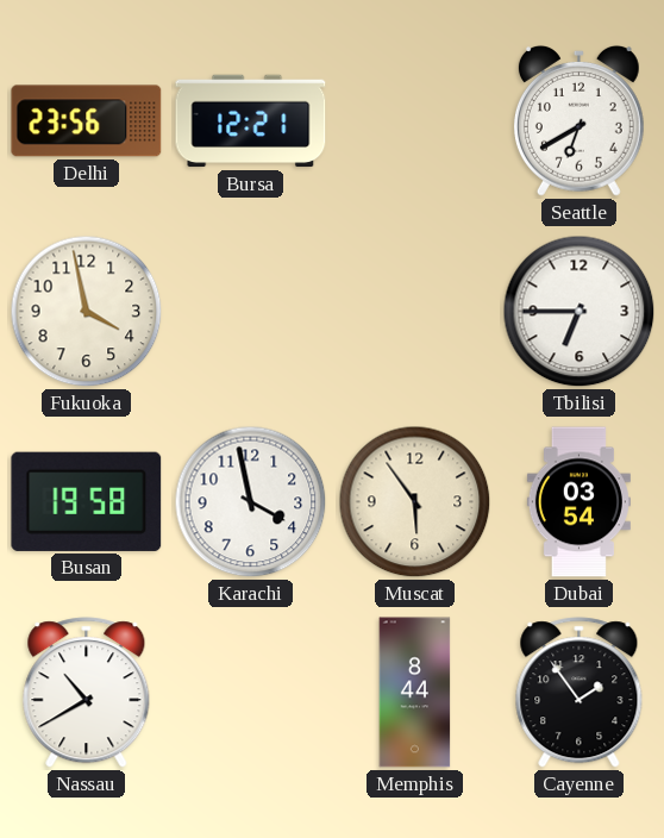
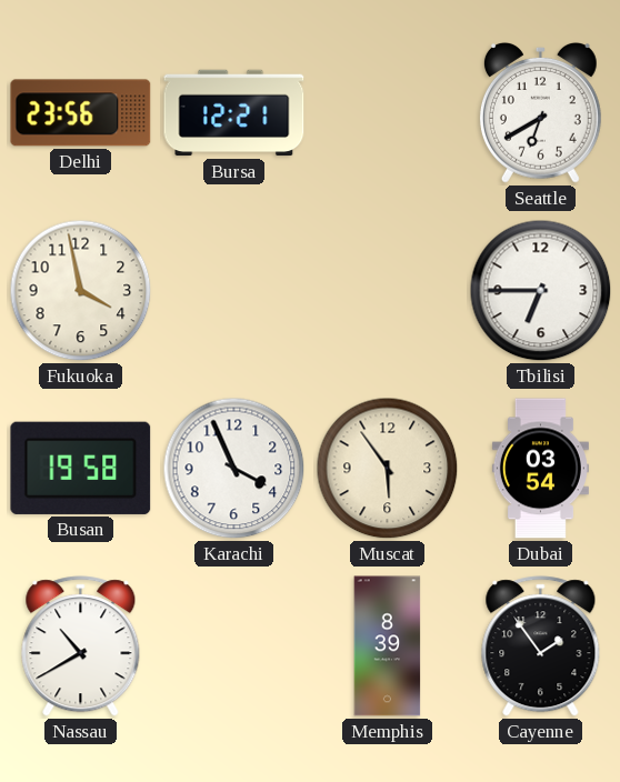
Karachi: 3:58 -> 3:56
Memphis: 8:44 -> 8:39
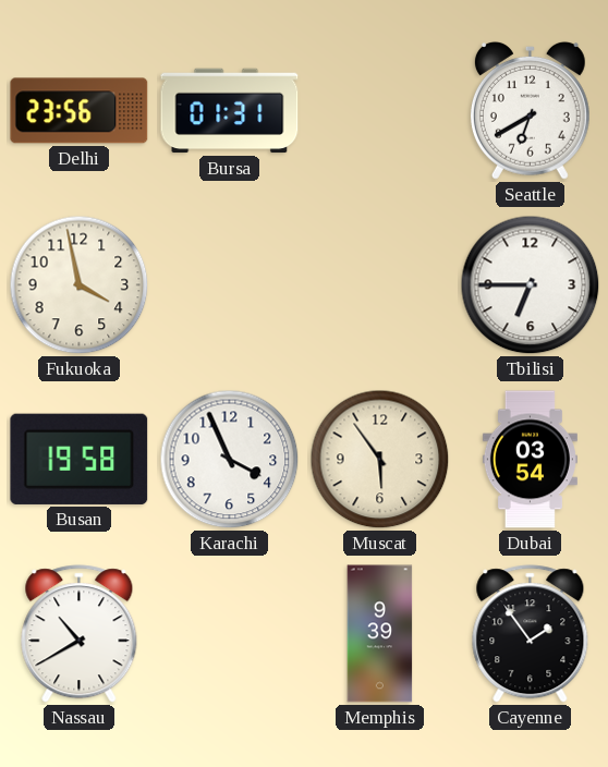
Bursa: 12:21 -> 01:31
Memphis: 8:39 -> 9:39
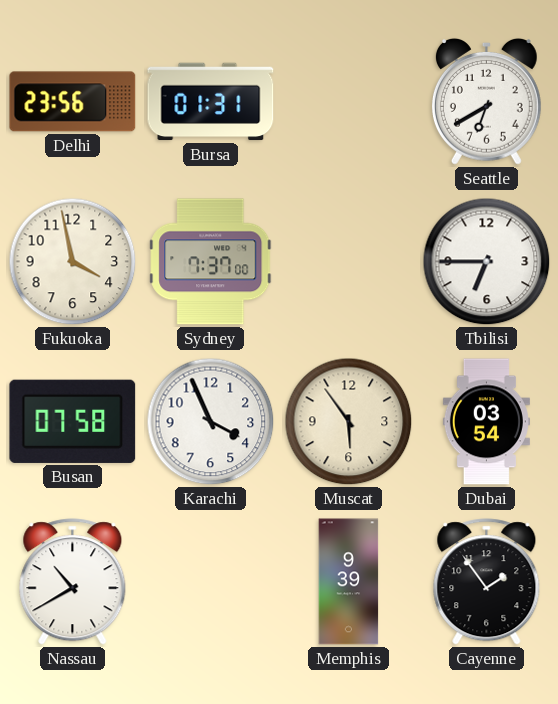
Sydney: none -> 7:37
Busan: 19:58 -> 07:58
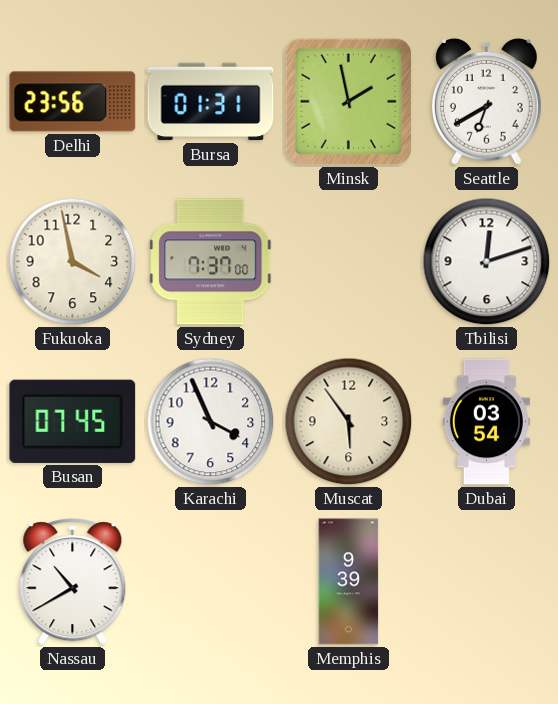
Minsk: none -> 1:58
Tbilisi: 6:45 -> 12:12
Busan: 07:58 -> 07:45
Cayenne: 1:54 -> none
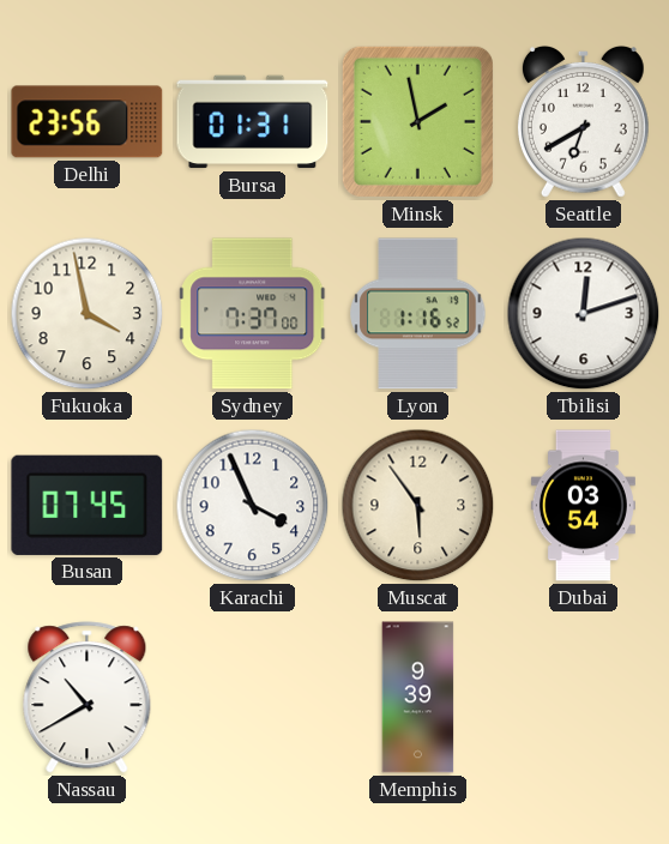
Lyon: none -> 1:16
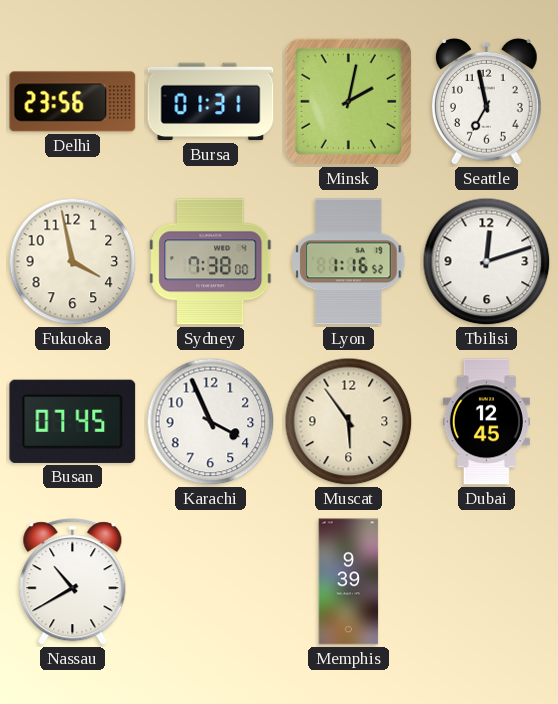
Minsk: 1:58 -> 2:02
Seattle: 6:40 -> 6:58
Sydney: 7:37 -> 7:38
Dubai: 03:54 -> 12:45
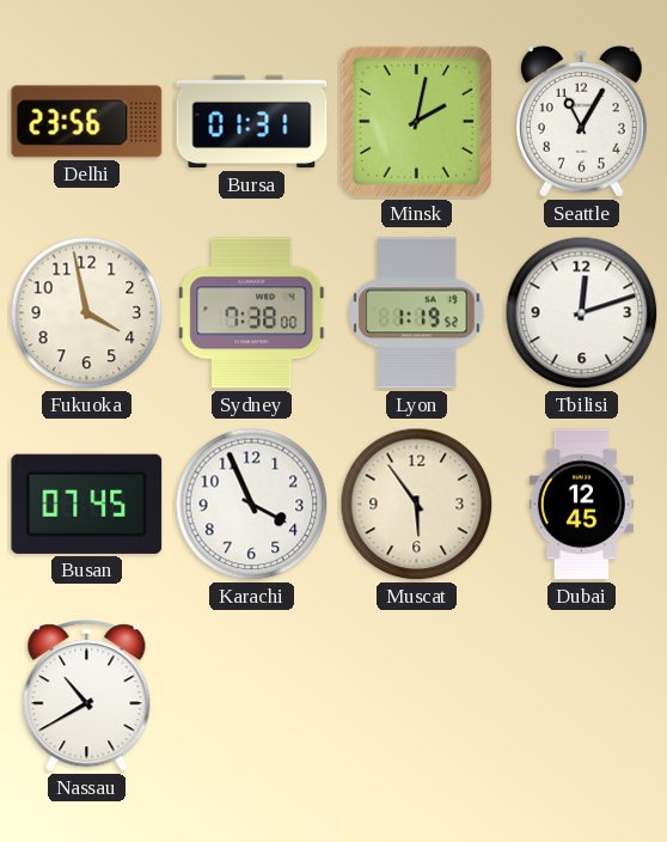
Seattle: 6:58 -> 11:05
Lyon: 1:16 -> 1:19
Memphis: 9:39 -> none
